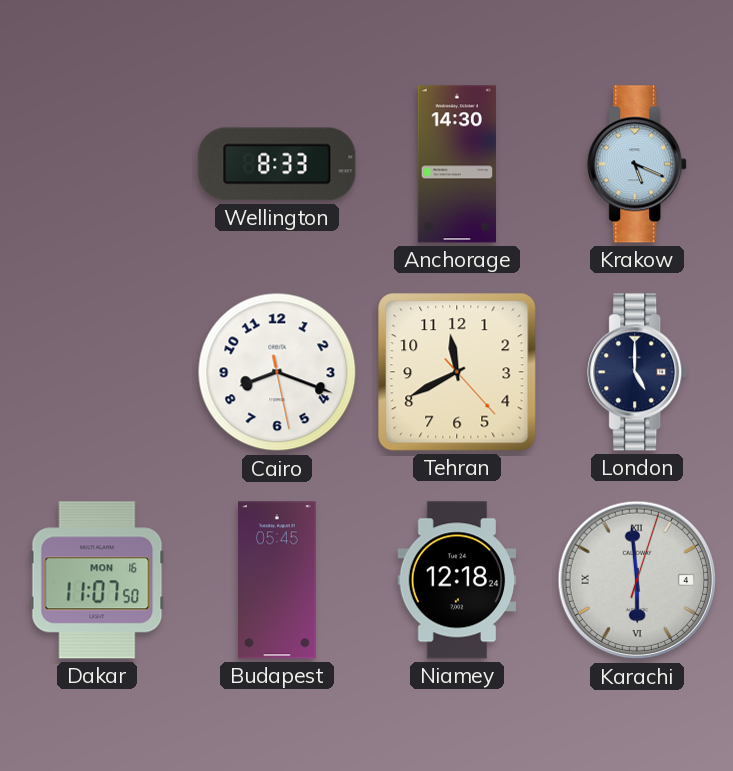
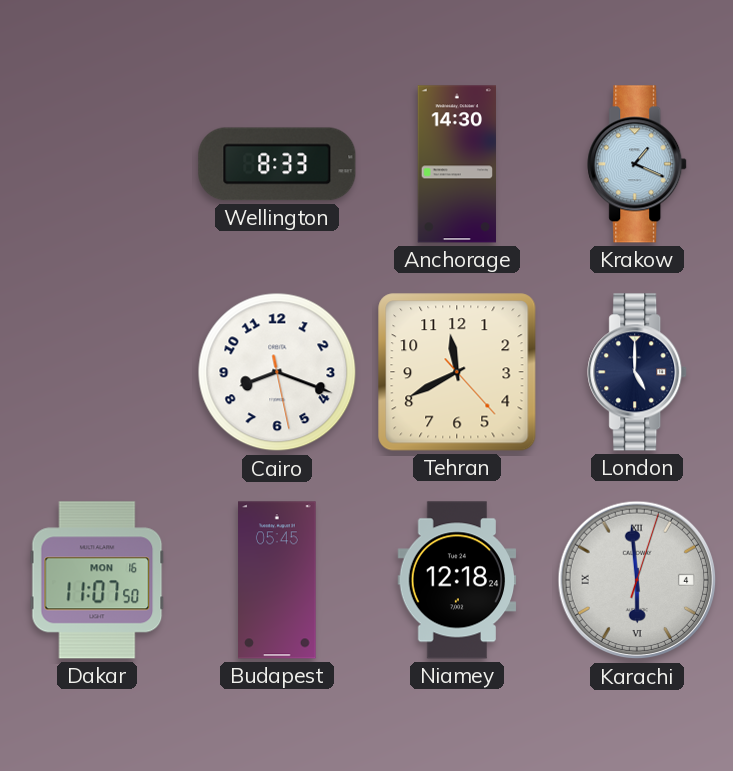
Krakow: 5:19 -> 1:19
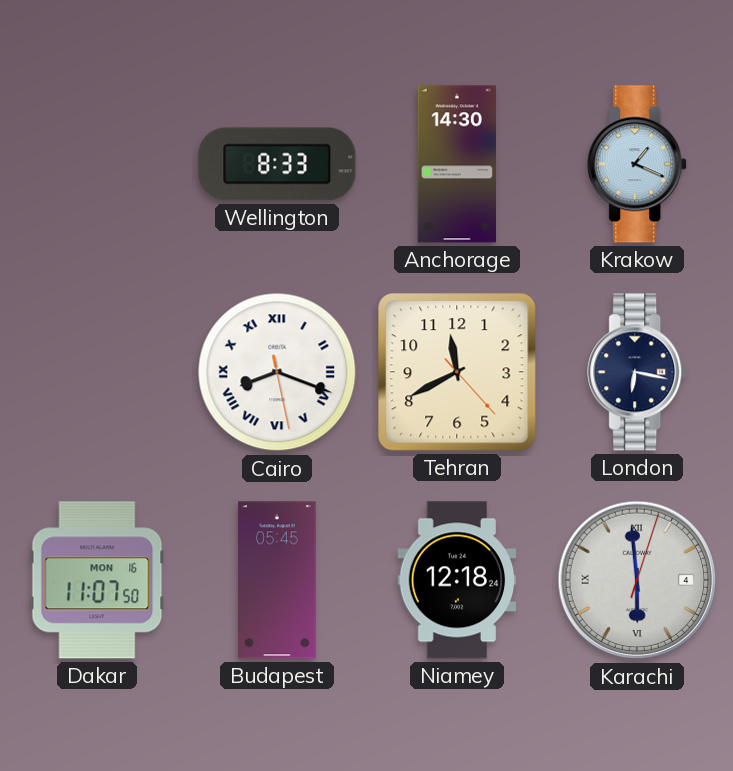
Cairo numerals: Arabic -> Roman
London: 5:00 -> 6:17
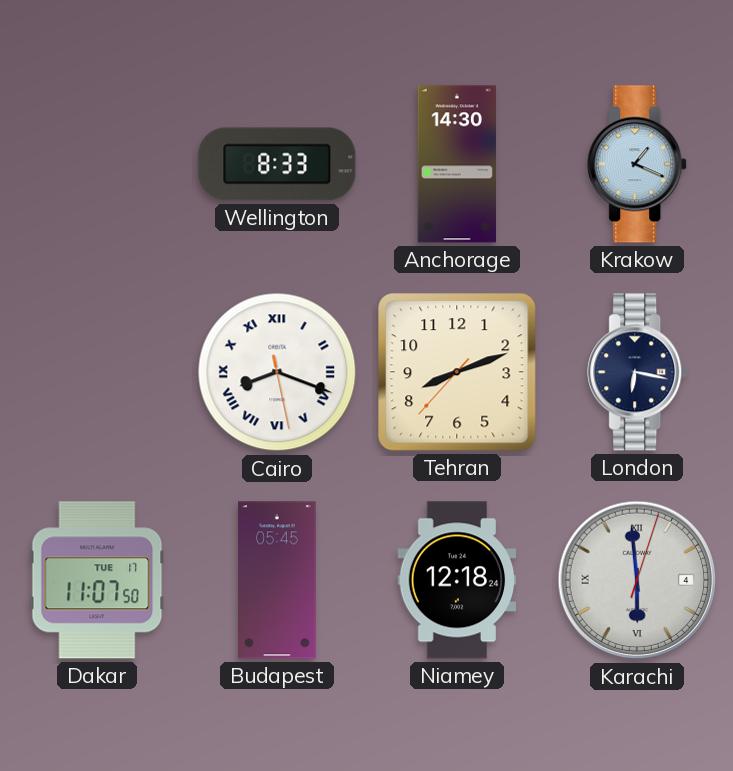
Tehran: 11:40 -> 8:11
Dakar date: MON 16 -> TUE 17
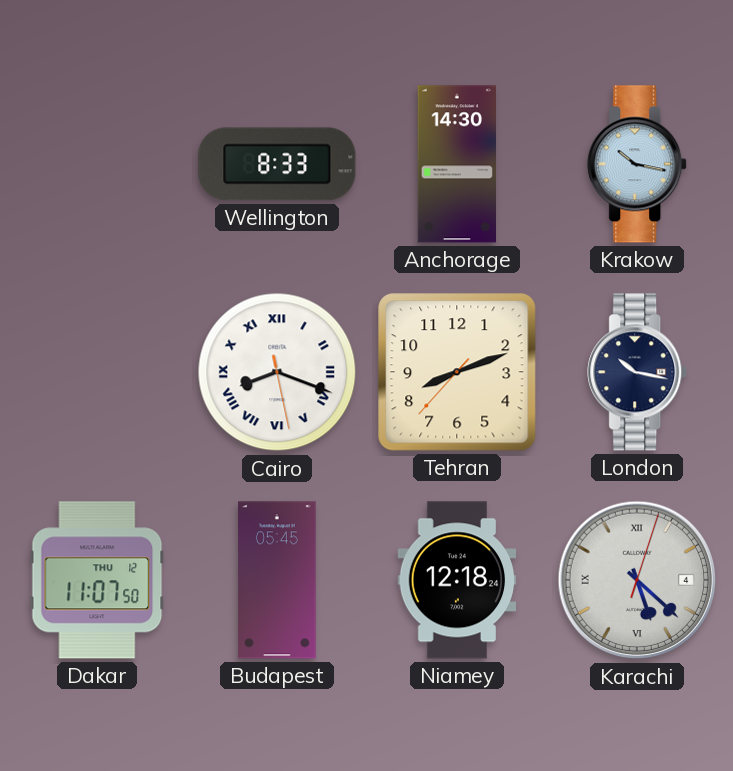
Krakow: 1:19 -> 10:17
London: 6:17 -> 10:17
Dakar date: TUE 17 -> THU 12
Karachi: 5:59 -> 5:22
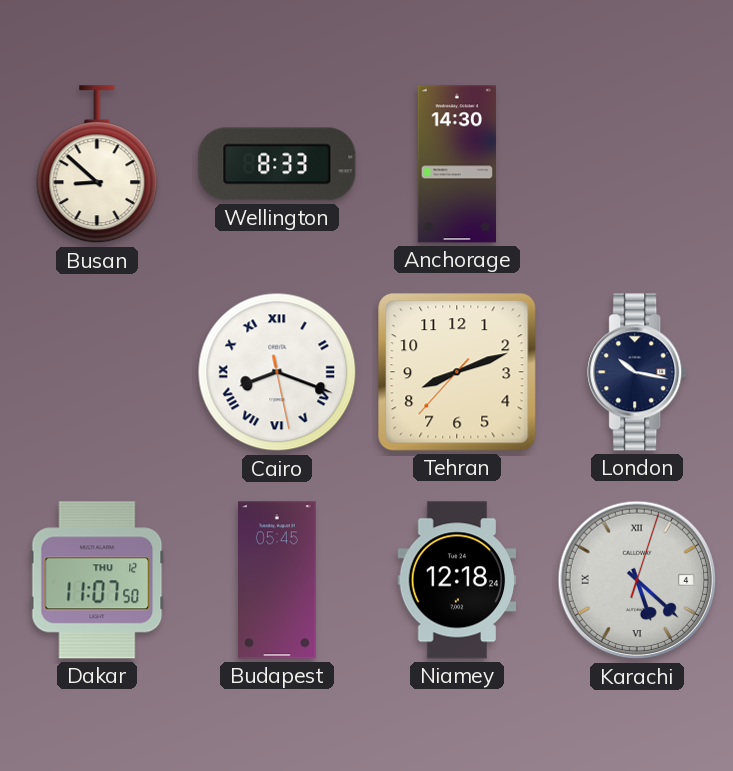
Busan: none -> 8:52
Krakow: 10:17 -> none
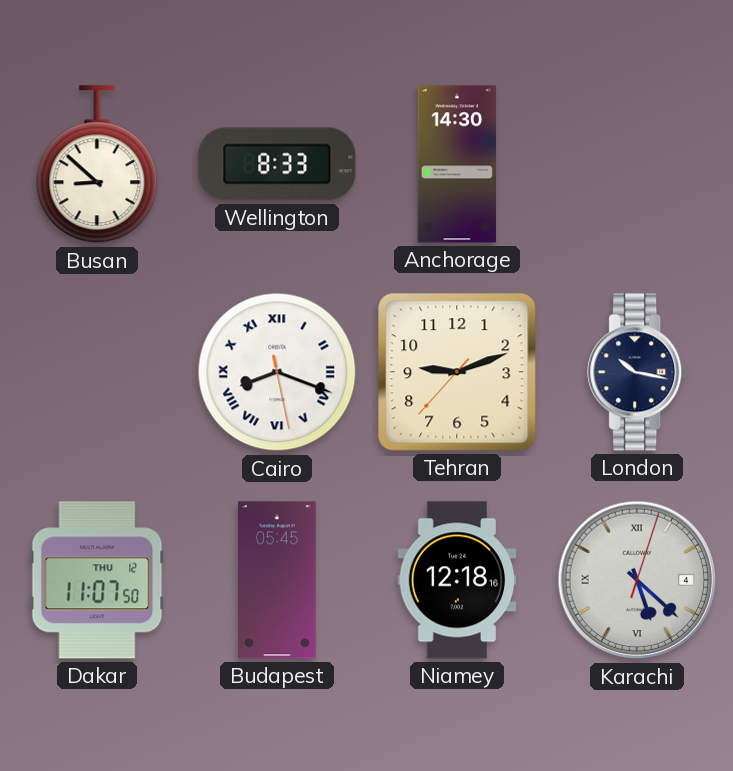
Tehran: 8:11 -> 9:11
Niamey: 12:18:24 -> 12:18:16
